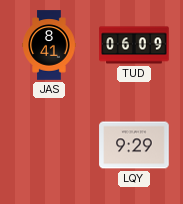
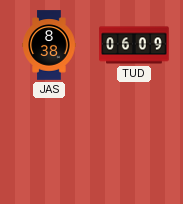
JAS: 8:41 -> 8:38
LQY: 9:29 -> none
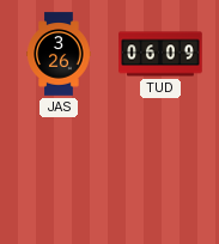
JAS: 8:38 -> 3:26
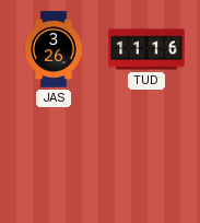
TUD: 06:09 -> 11:16
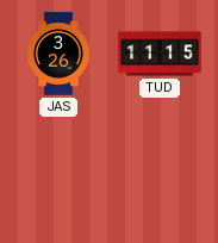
TUD: 11:16 -> 11:15
